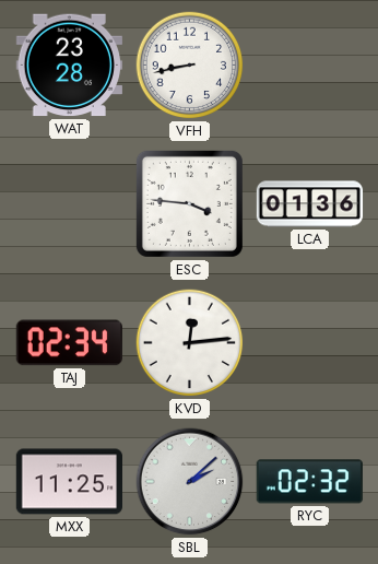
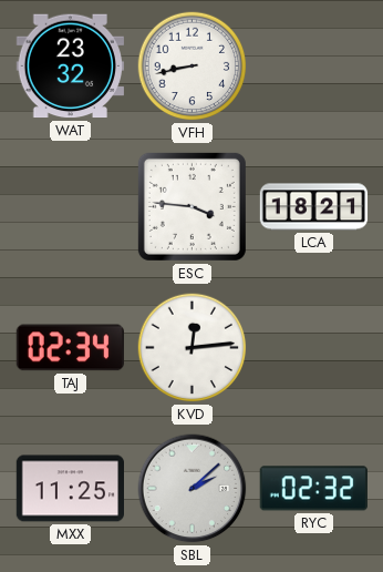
WAT: 23:28 -> 23:32
LCA: 01:36 -> 18:21
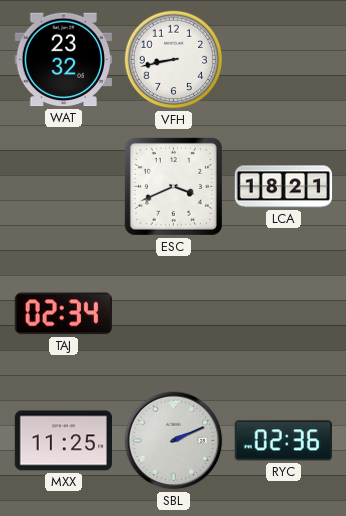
ESC: 3:46 -> 3:41
KVD: 12:14 -> none
SBL: 2:08 -> 2:11
RYC: 02:32 -> 02:36
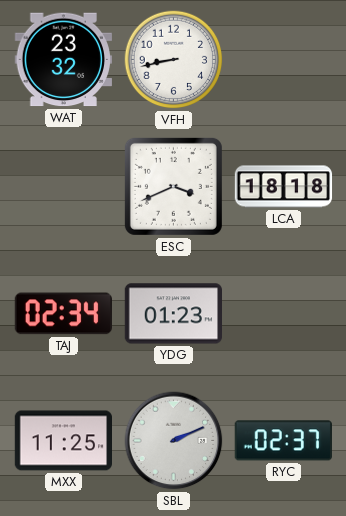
LCA: 18:21 -> 18:18
YDG: none -> 01:23
RYC: 02:36 -> 02:37
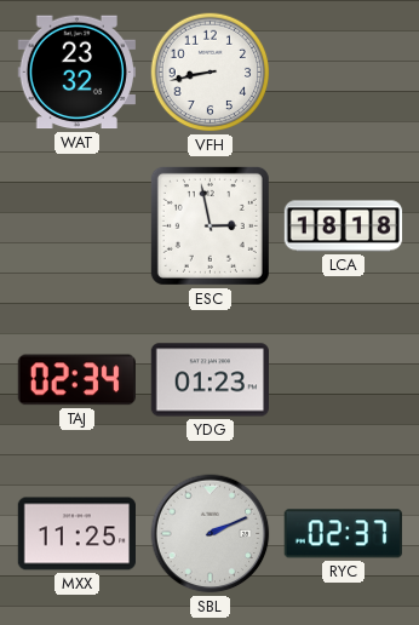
ESC: 3:41 -> 2:58
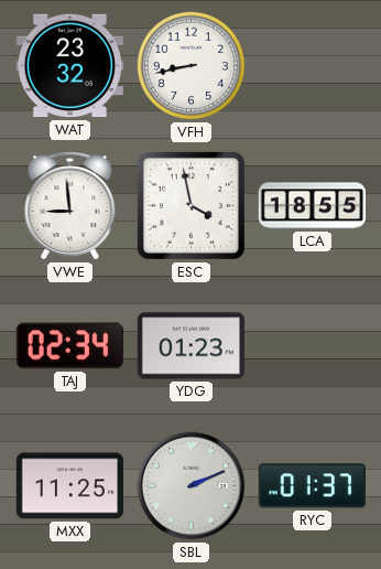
VWE: none -> 8:59
ESC: 2:58 -> 3:58
LCA: 18:18 -> 18:55
RYC: 02:37 -> 01:37
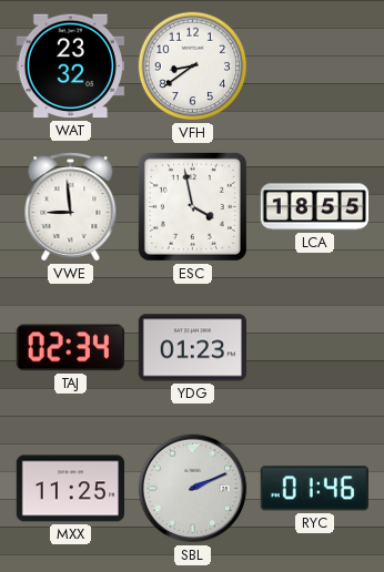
VFH: 8:43 -> 8:39
RYC: 01:37 -> 01:46
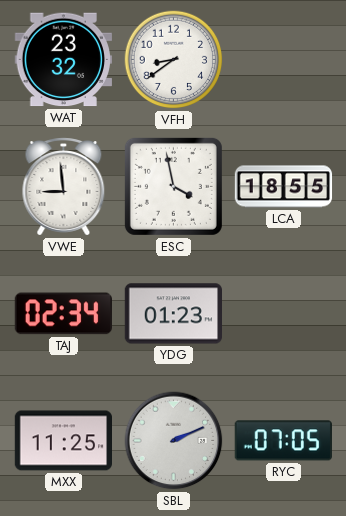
RYC: 01:46 -> 07:05
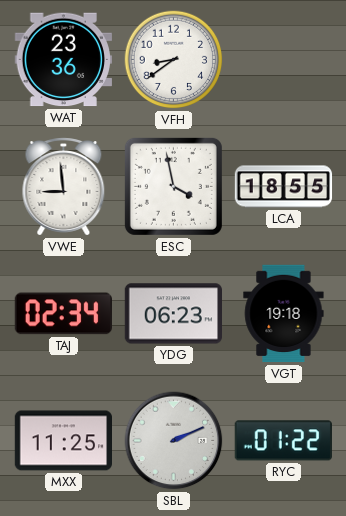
WAT: 23:32 -> 23:36
YDG: 01:23 -> 06:23
VGT: none -> 19:18
RYC: 07:05 -> 01:22
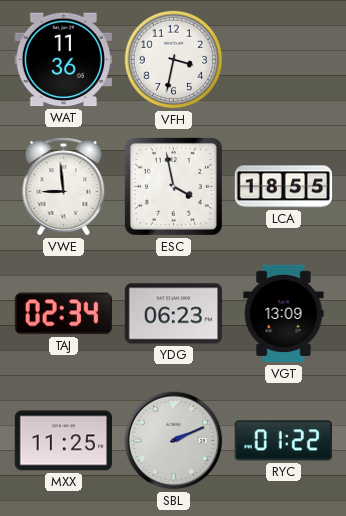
WAT: 23:36 -> 11:36
VFH: 8:39 -> 3:32
VGT: 19:18 -> 13:09
